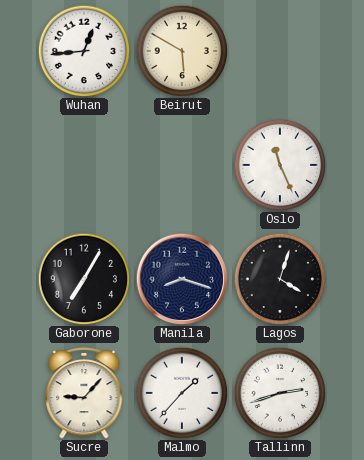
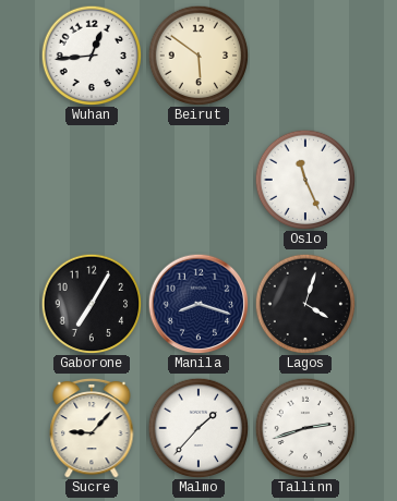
Beirut: 5:50 -> 5:51
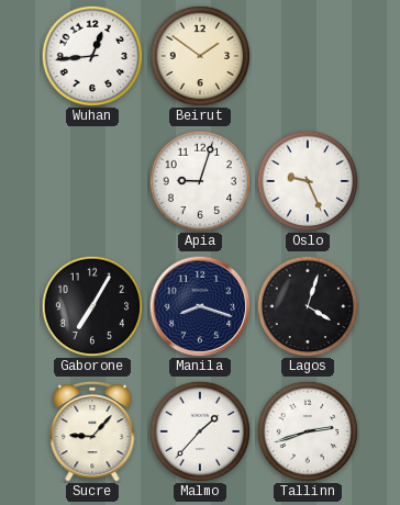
Beirut: 5:51 -> 1:51
Apia: none -> 9:03
Oslo: 11:26 -> 9:26
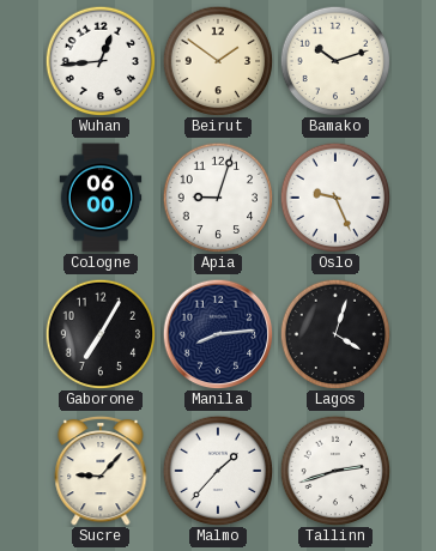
Bamako: none -> 10:12
Cologne: none -> 06:00
Manila: 8:18 -> 8:14
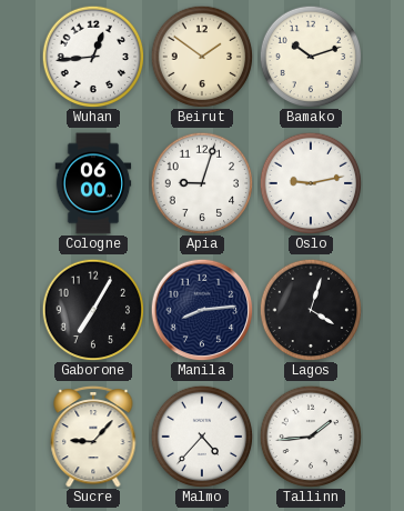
Oslo: 9:26 -> 9:13
Malmo: 1:37 -> 4:37
Tallinn: 2:42 -> 1:44
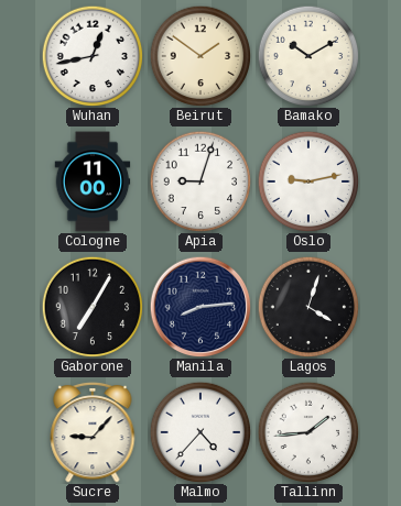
Wuhan: 12:44 -> 12:43
Bamako: 10:12 -> 10:10
Cologne: 06:00 -> 11:00
